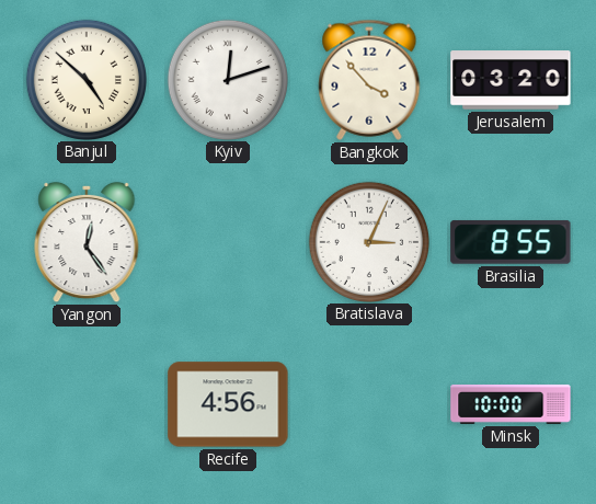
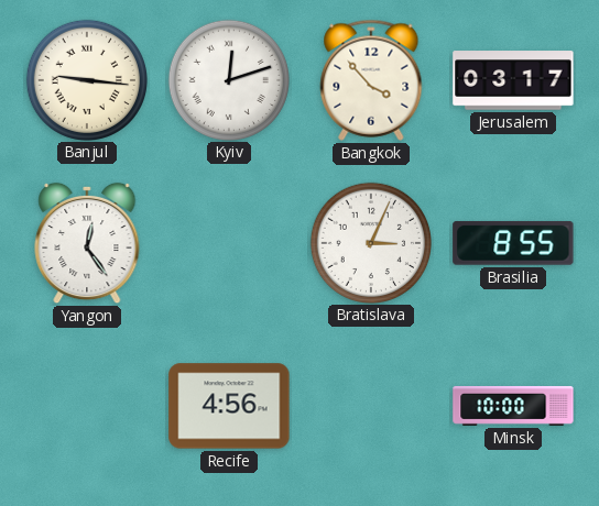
Banjul: 4:52 -> 9:16
Jerusalem: 03:20 -> 03:17
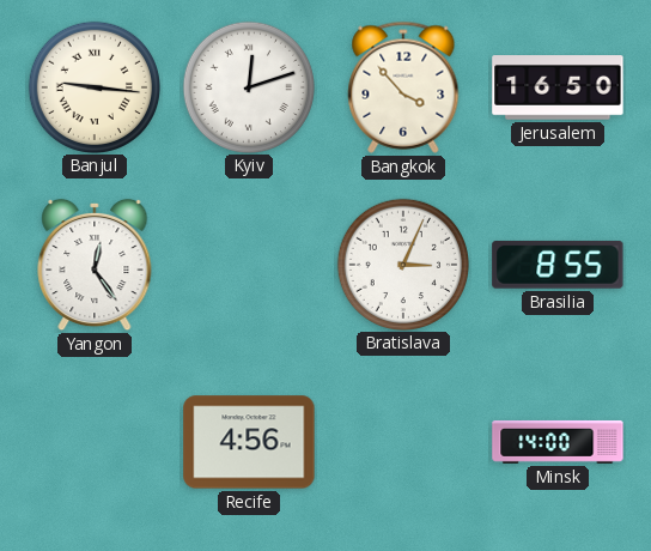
Jerusalem: 03:17 -> 16:50
Minsk: 10:00 -> 14:00
